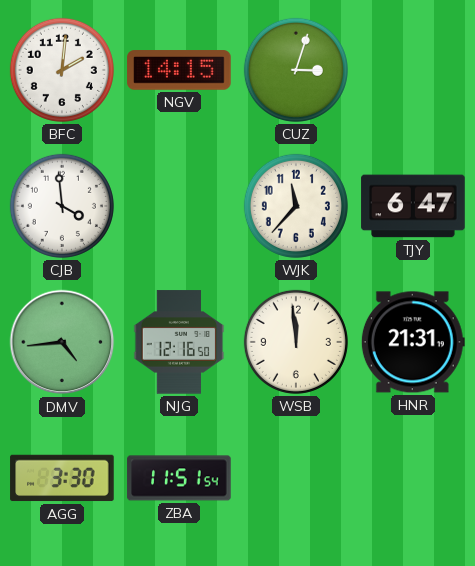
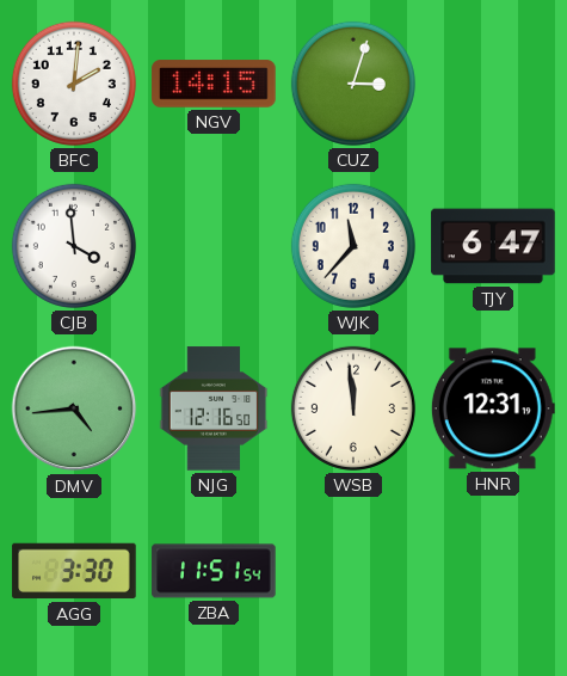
HNR: 21:31 -> 12:31
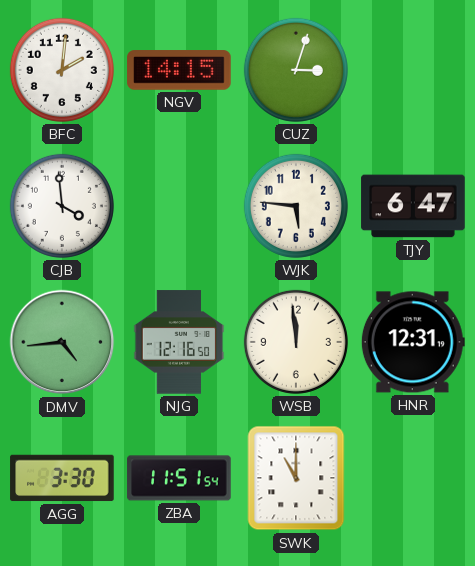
WJK: 11:37 -> 5:46
SWK: none -> 11:00
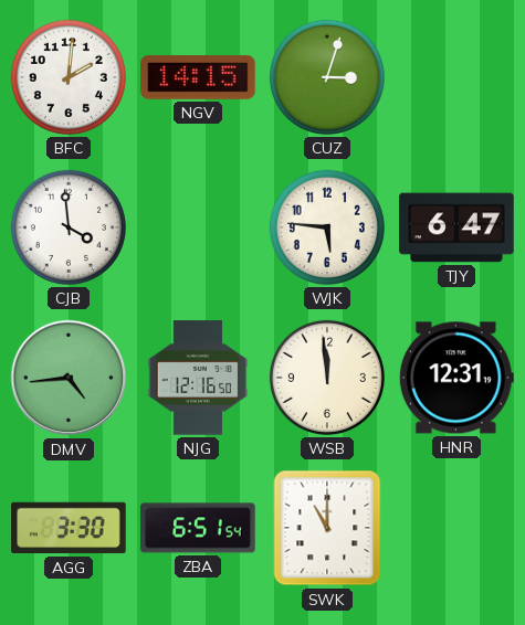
ZBA: 11:51 -> 6:51
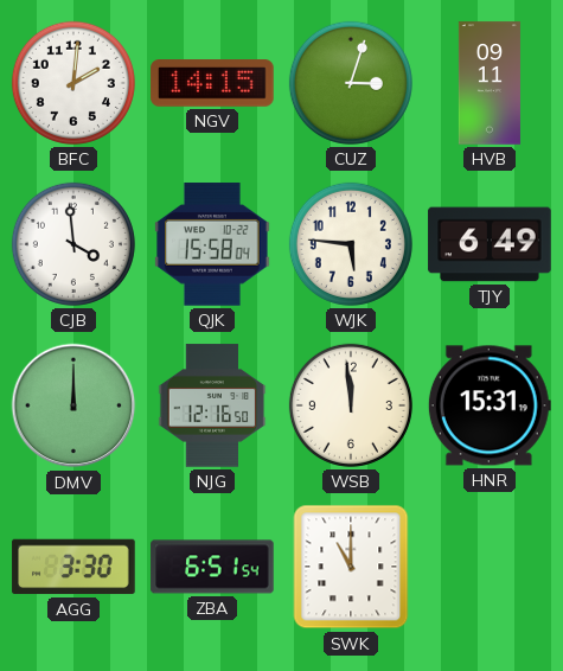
HVB: none -> 09:11
QJK: none -> 15:58
TJY: 6:47 -> 6:49
DMV: 4:44 -> 12:00
HNR: 12:31 -> 15:31
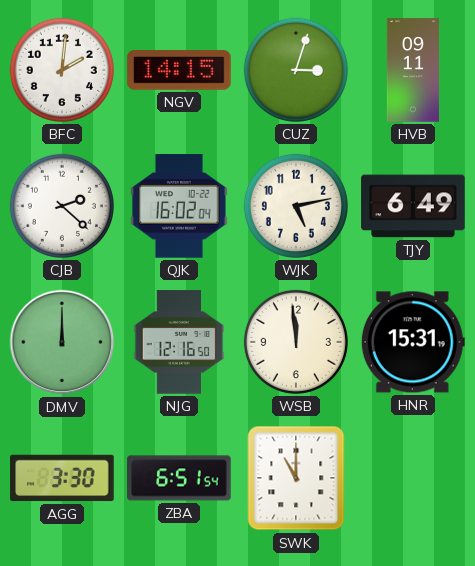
CJB: 3:59 -> 2:22
QJK: 15:58 -> 16:02
WJK: 5:46 -> 5:13
